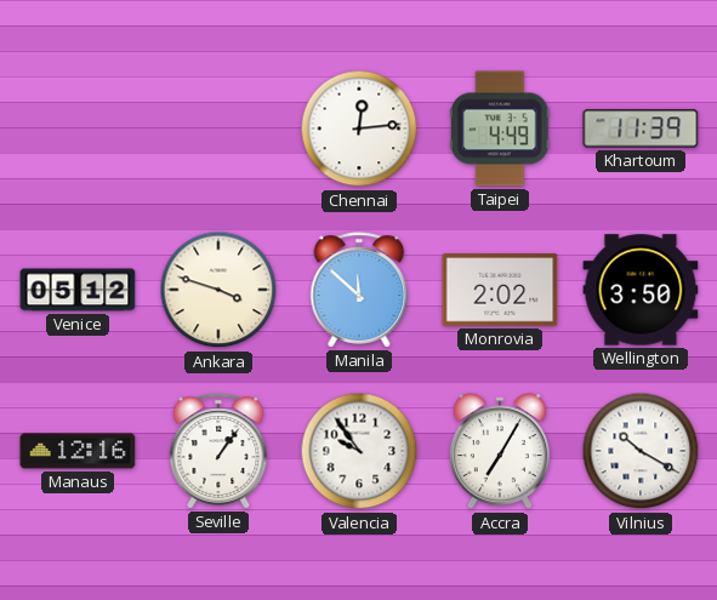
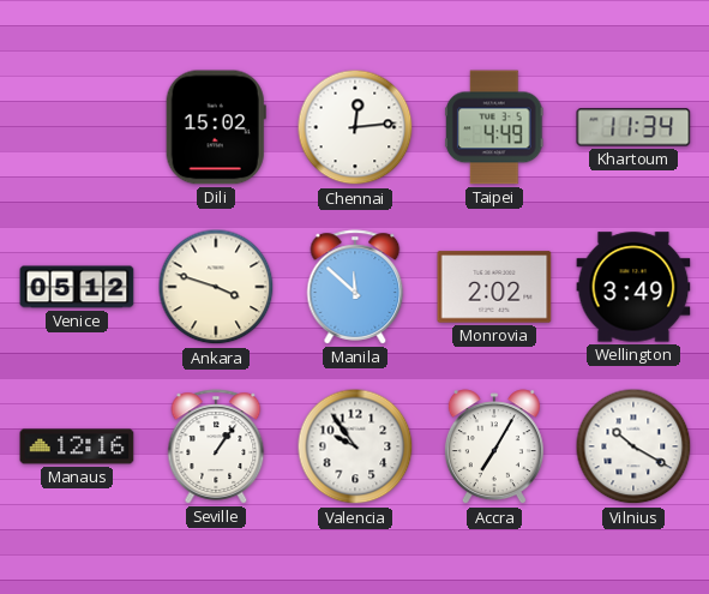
Dili: none -> 15:02
Khartoum: 11:39 -> 11:34
Wellington: 3:50 -> 3:49
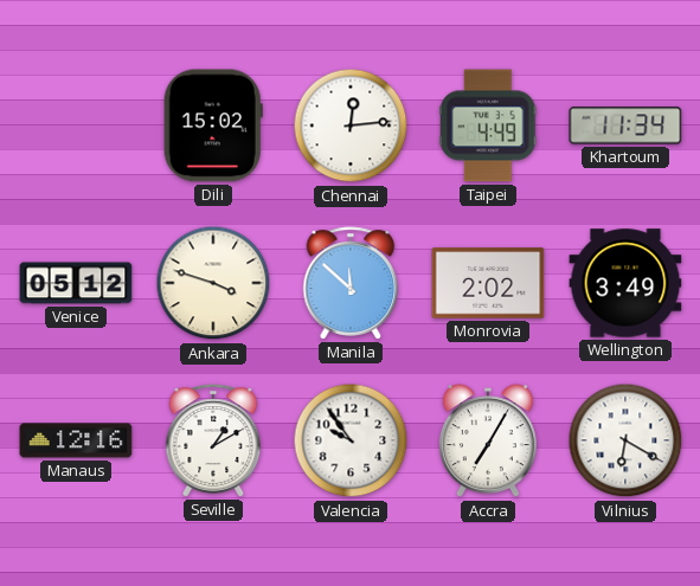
Seville: 1:06 -> 1:10
Vilnius: 10:20 -> 6:20
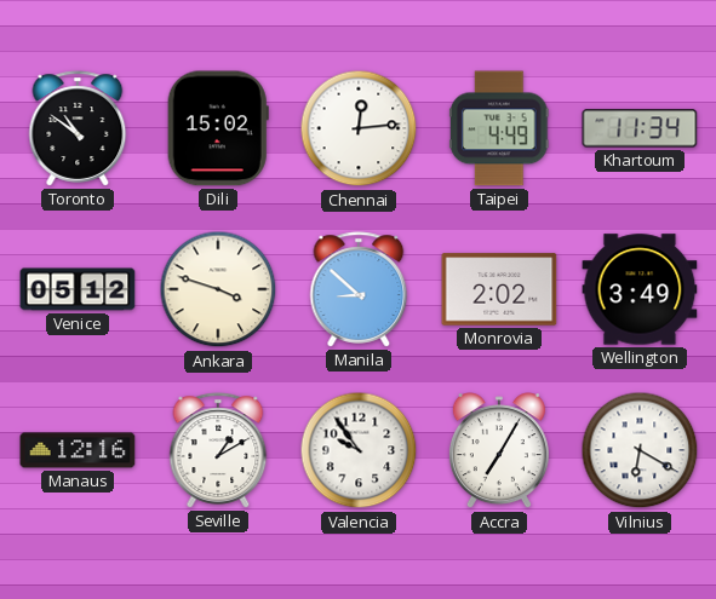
Toronto: none -> 10:51
Manila: 11:52 -> 8:52
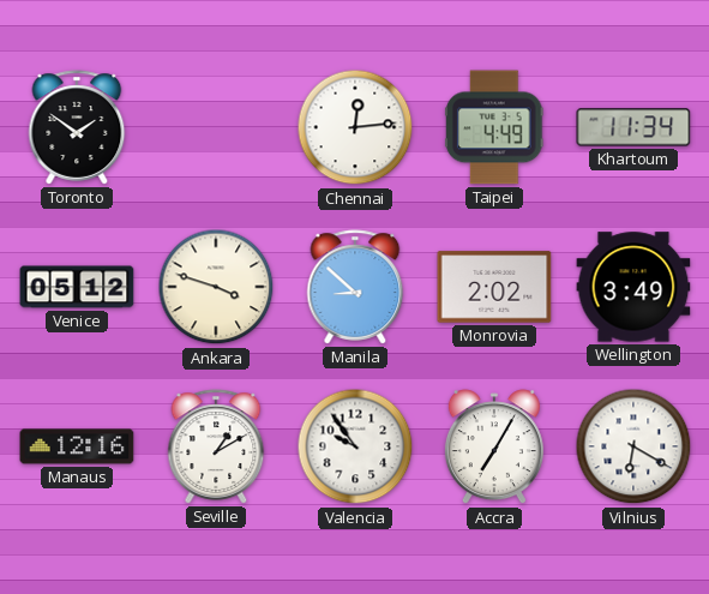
Toronto: 10:51 -> 1:51
Dili: 15:02 -> none
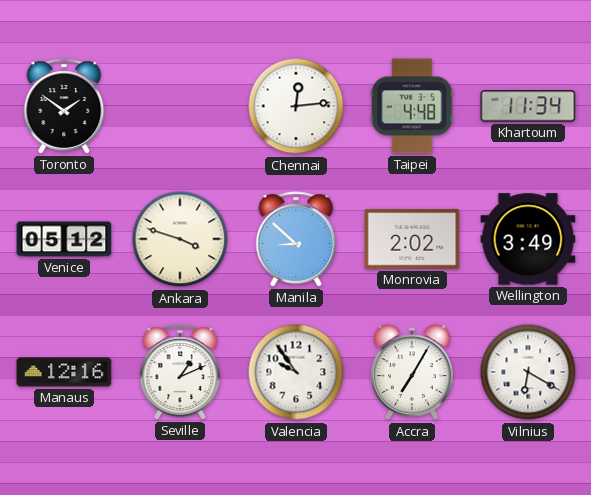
Taipei: 4:49 -> 4:48
Seville: 1:10 -> 1:11
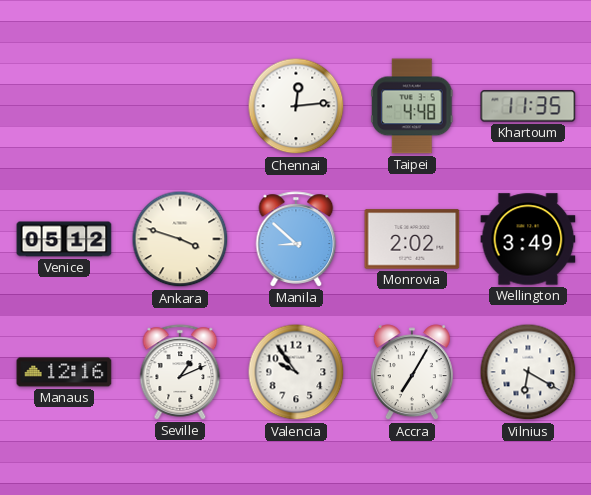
Toronto: 1:51 -> none
Khartoum: 11:34 -> 11:35
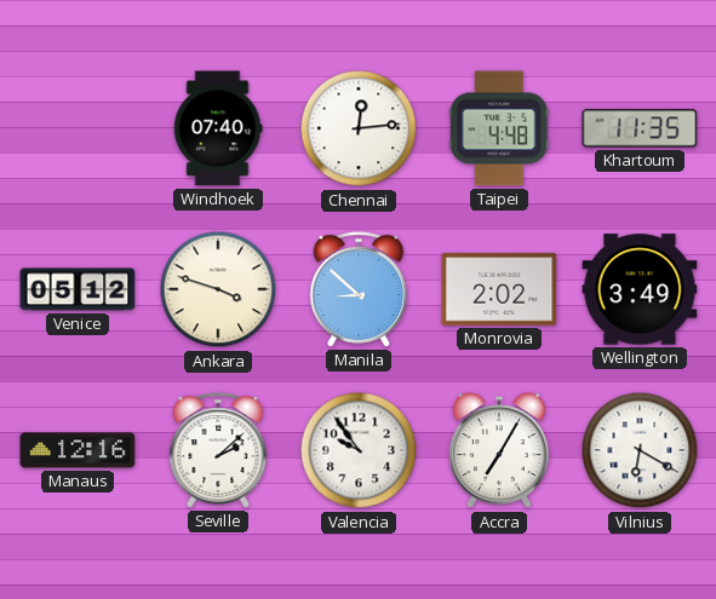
Windhoek: none -> 07:40
Seville: 1:11 -> 2:08
